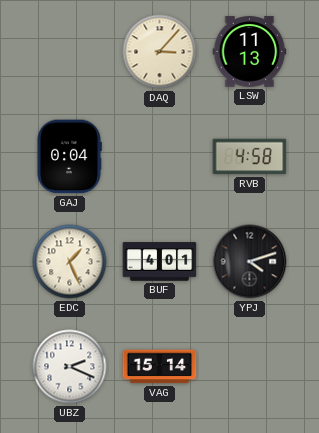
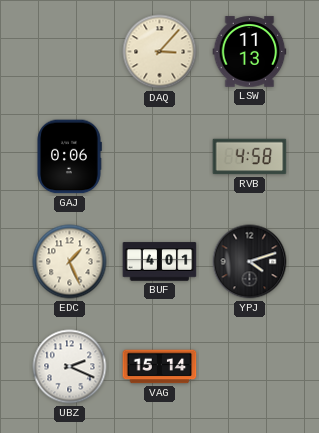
GAJ: 0:04 -> 0:06
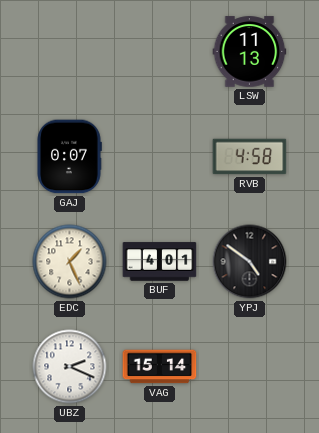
DAQ: 3:07 -> none
GAJ: 0:06 -> 0:07
YPJ: 4:12 -> 4:51
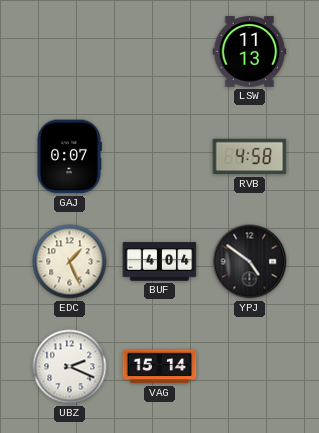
BUF: 4:01 -> 4:04
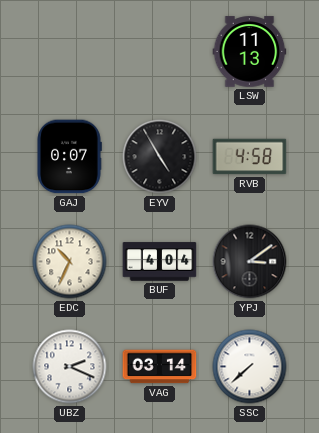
EYV: none -> 4:55
EDC: 1:26 -> 10:34
YPJ: 4:51 -> 3:09
VAG: 15:14 -> 03:14
SSC: none -> 7:38
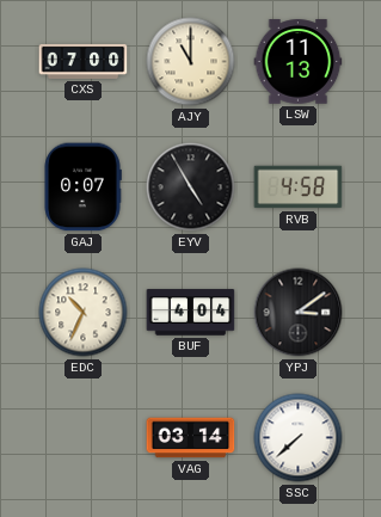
CXS: none -> 07:00
AJY: none -> 11:00
UBZ: 2:19 -> none
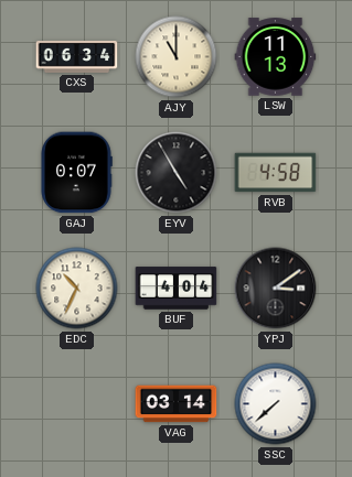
CXS: 07:00 -> 06:34
